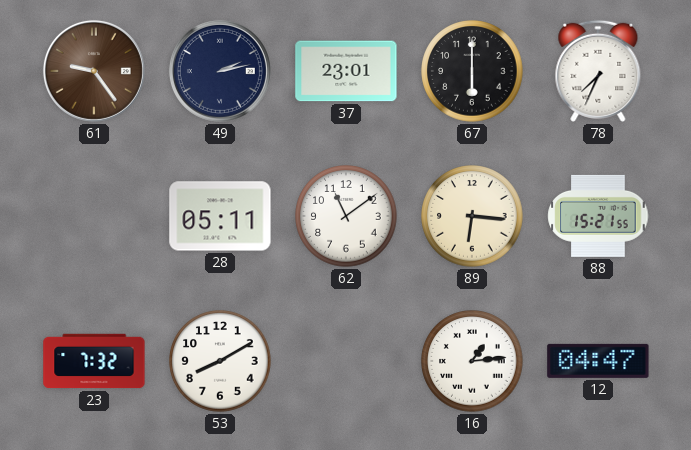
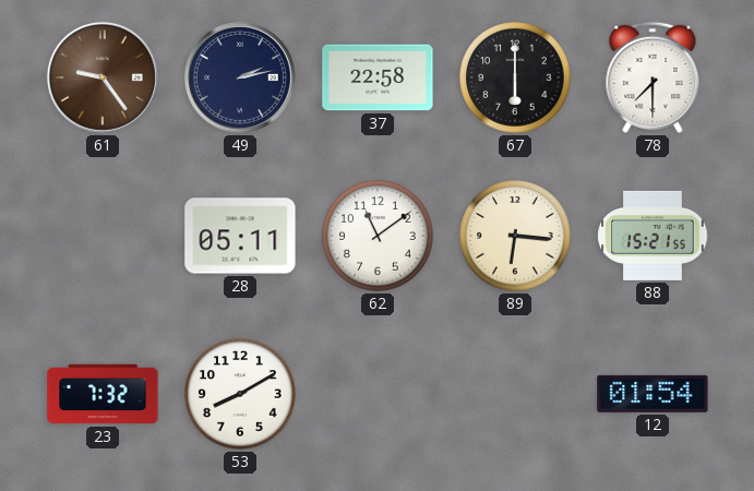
37: 23:01 -> 22:58
78: 7:34 -> 7:30
16: 1:14 -> none
12: 04:47 -> 01:54
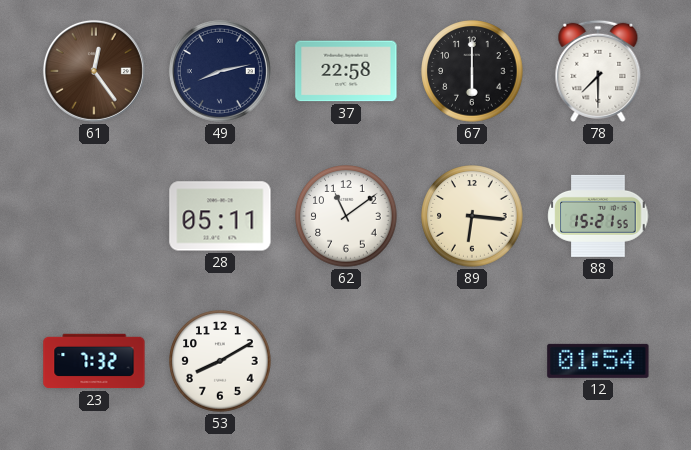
61: 9:24 -> 12:24
49: 2:13 -> 8:13
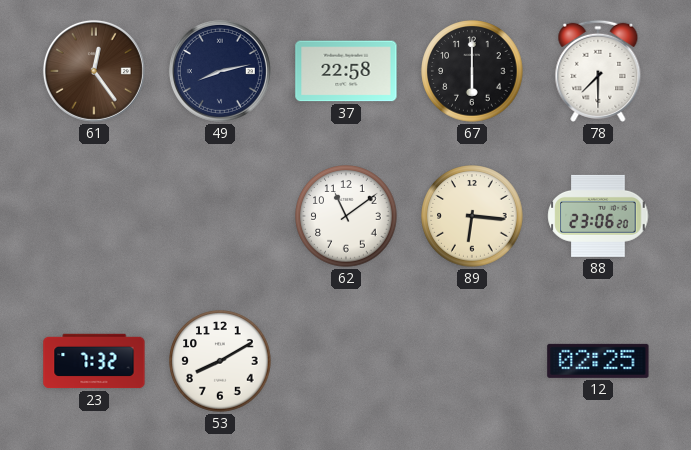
28: 05:11 -> none
88: 15:21 -> 23:06
12: 01:54 -> 02:25
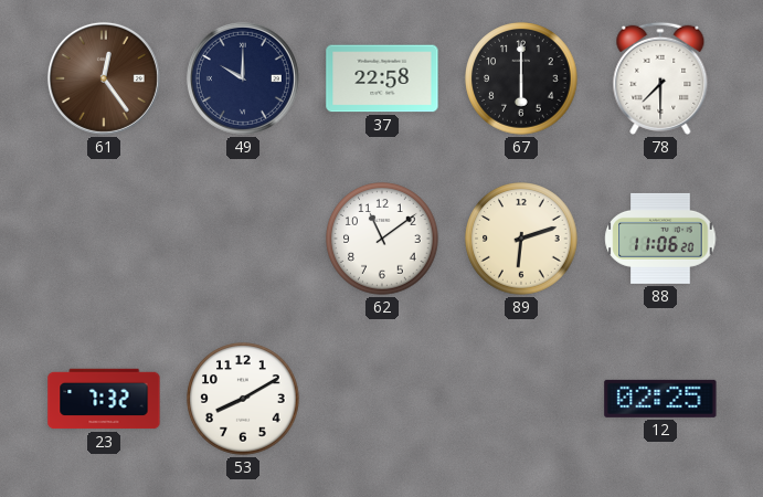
49: 8:13 -> 10:00
89: 6:16 -> 6:12
88: 23:06 -> 11:06
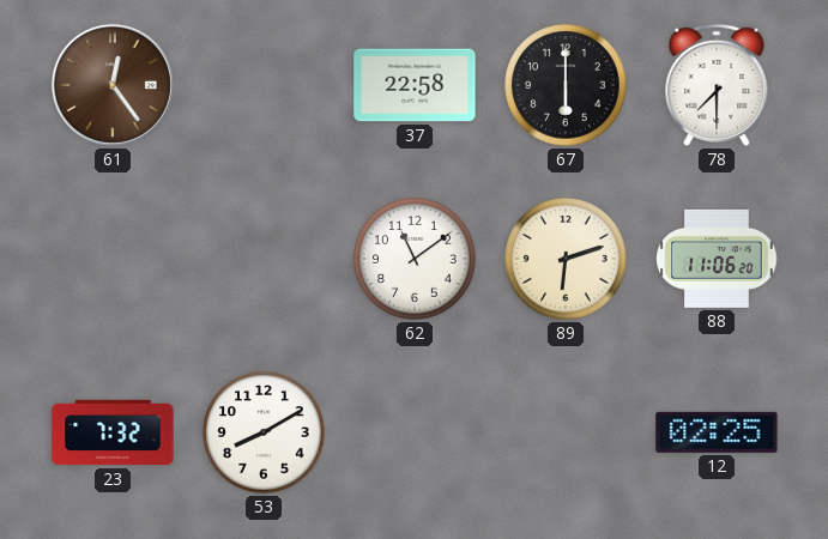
49: 10:00 -> none
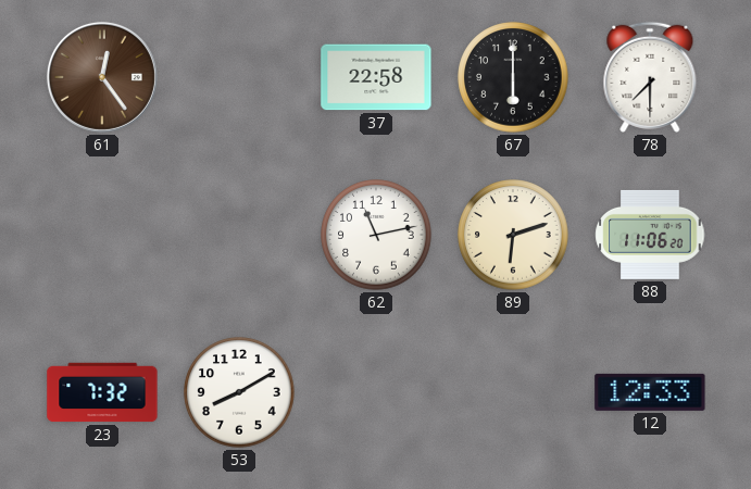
62: 11:09 -> 11:13
12: 02:25 -> 12:33
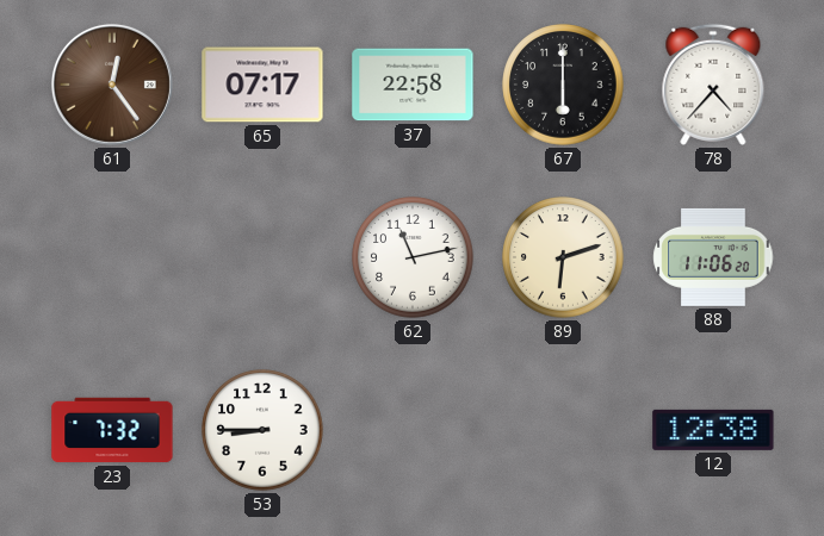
65: none -> 07:17
78: 7:30 -> 4:37
53: 8:10 -> 8:45
12: 12:33 -> 12:38
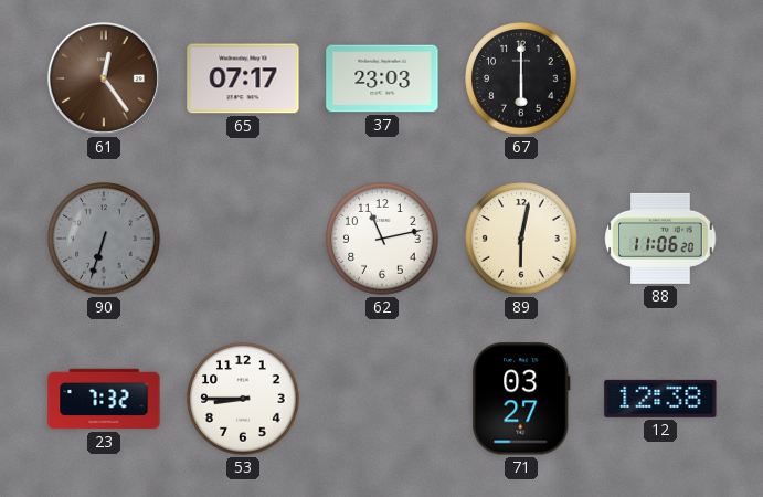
37: 22:58 -> 23:03
78: 4:37 -> none
90: none -> 6:33
89: 6:12 -> 6:02
71: none -> 03:27
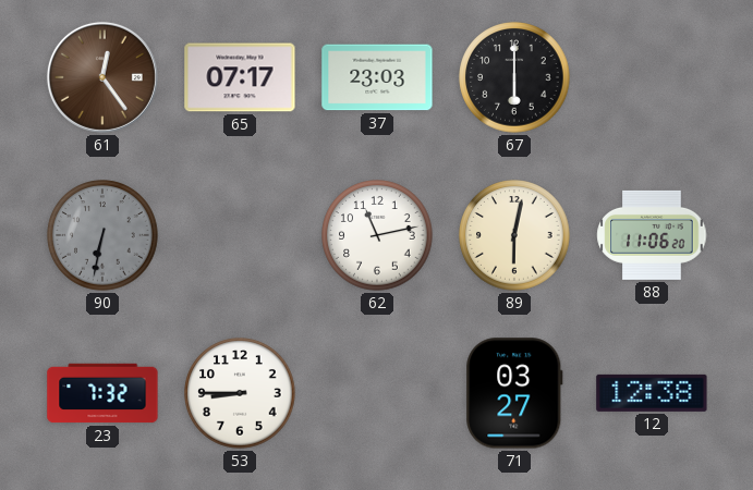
90: 6:33 -> 6:32
